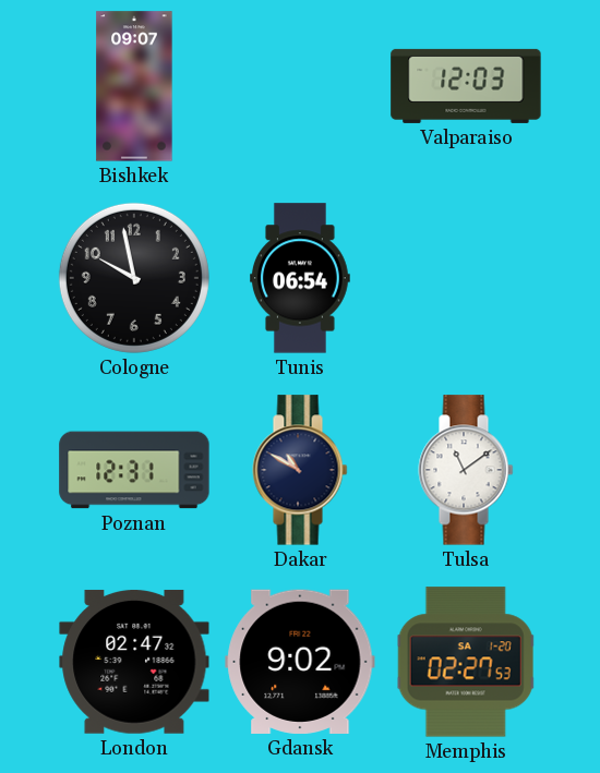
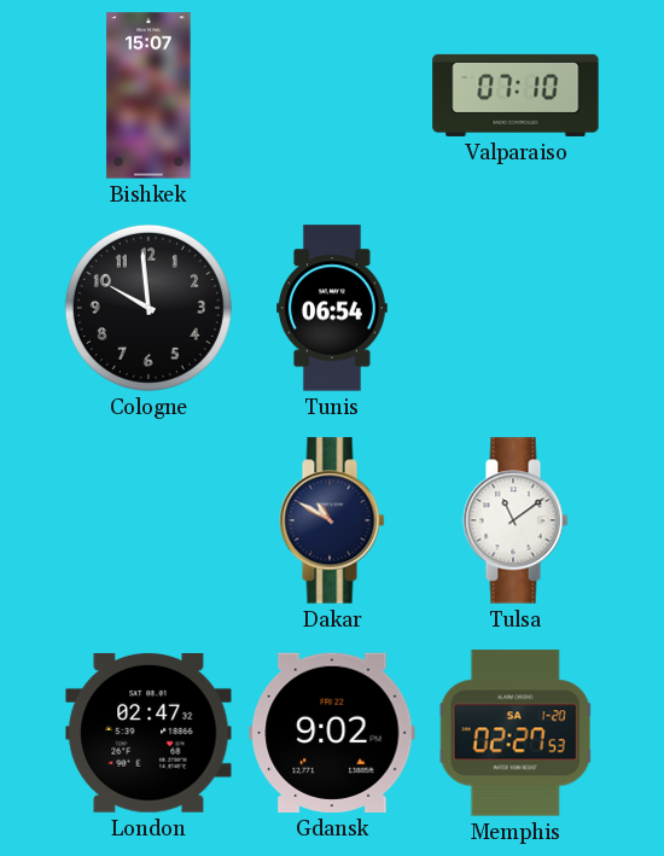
Bishkek: 09:07 -> 15:07
Valparaiso: 12:03 -> 07:10
Cologne: 9:58 -> 9:59
Poznan: 12:31 -> none
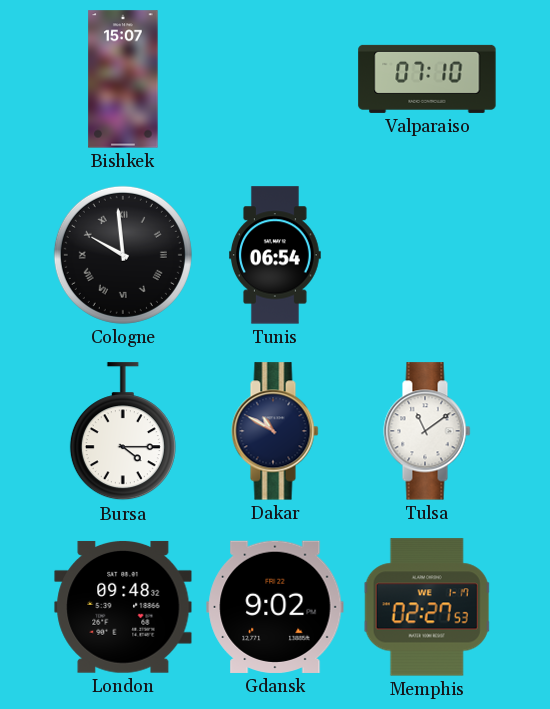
Cologne numerals: Arabic -> Roman
Bursa: none -> 4:15
London: 02:47 -> 09:48
Memphis date: SA 1-20 -> WE 1-17
